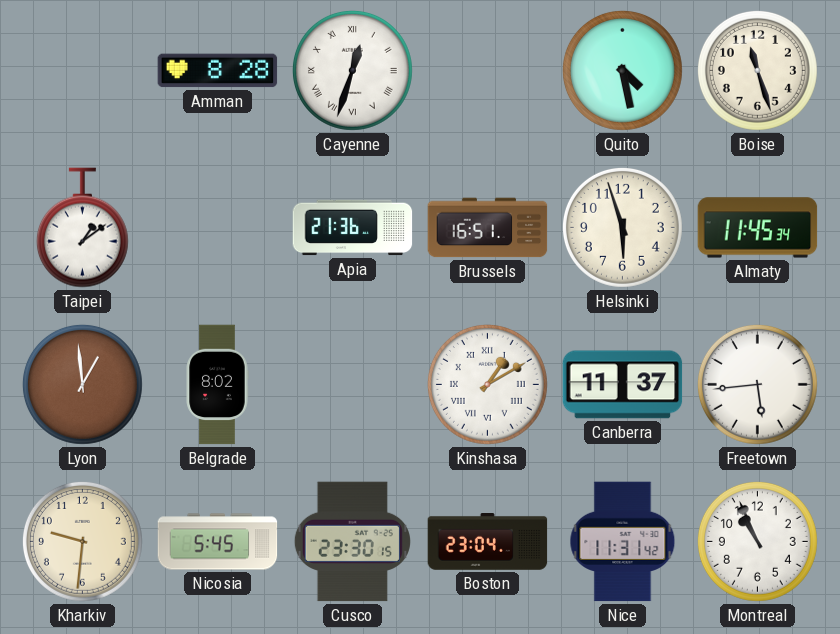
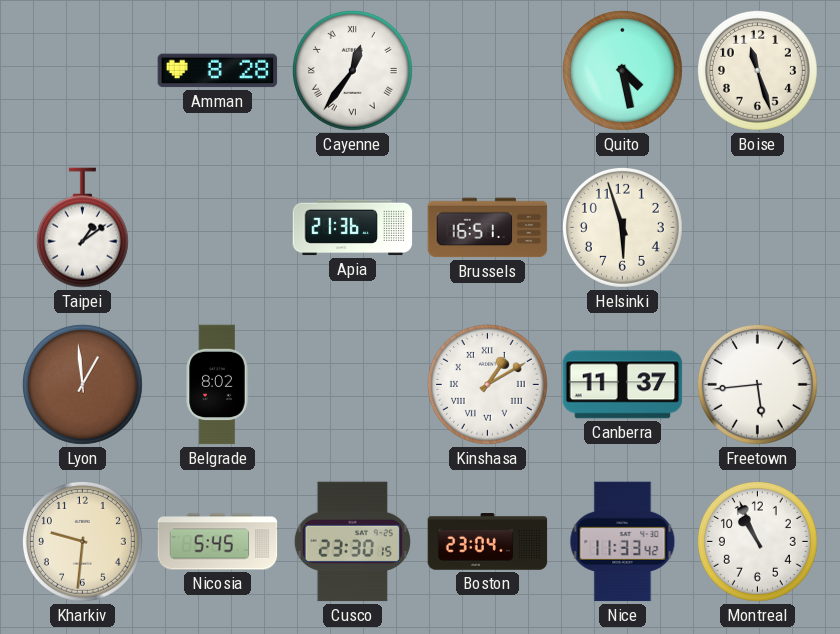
Cayenne: 12:33 -> 12:36
Almaty: 11:45 -> none
Nice: 11:31 -> 11:33
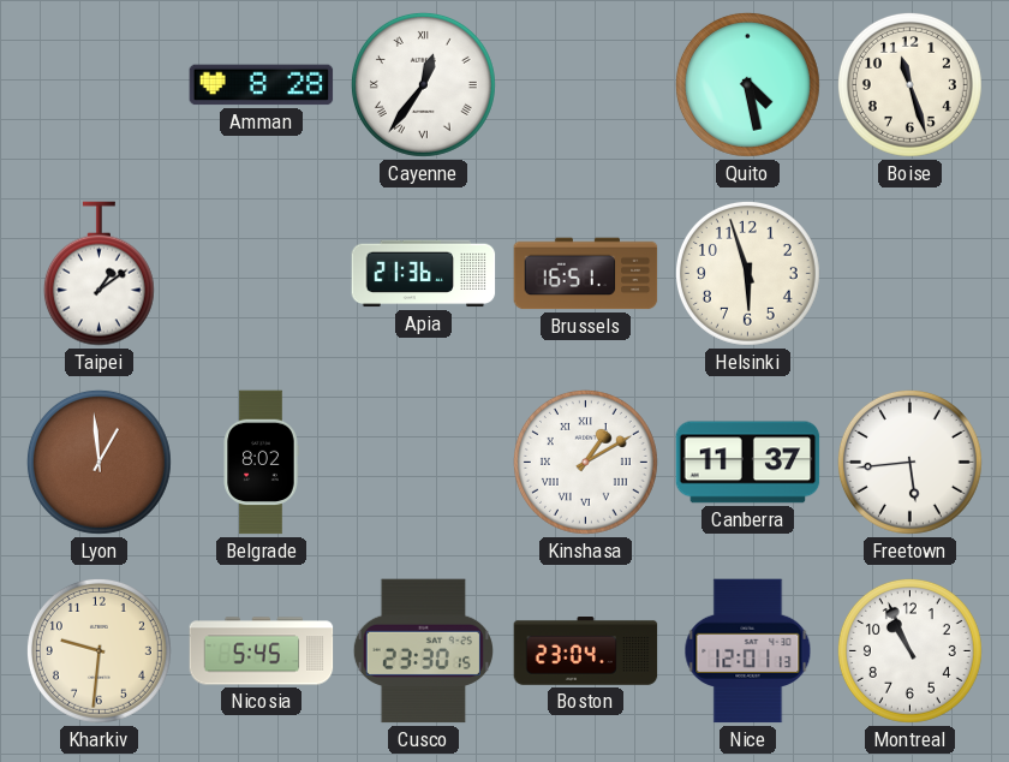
Nice: 11:33 -> 12:01
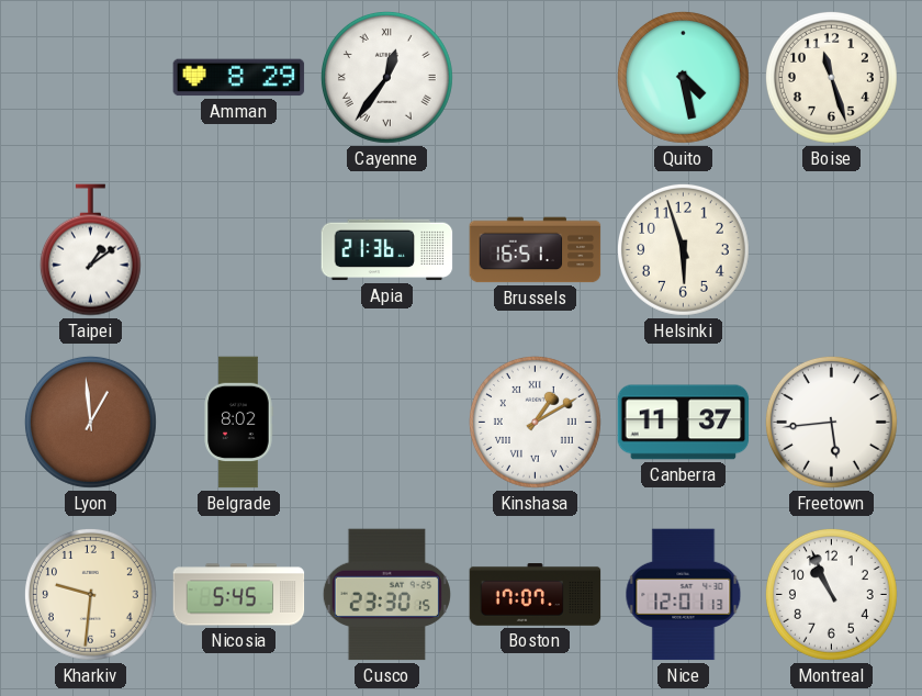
Amman: 8:28 -> 8:29
Boston: 23:04 -> 17:07
